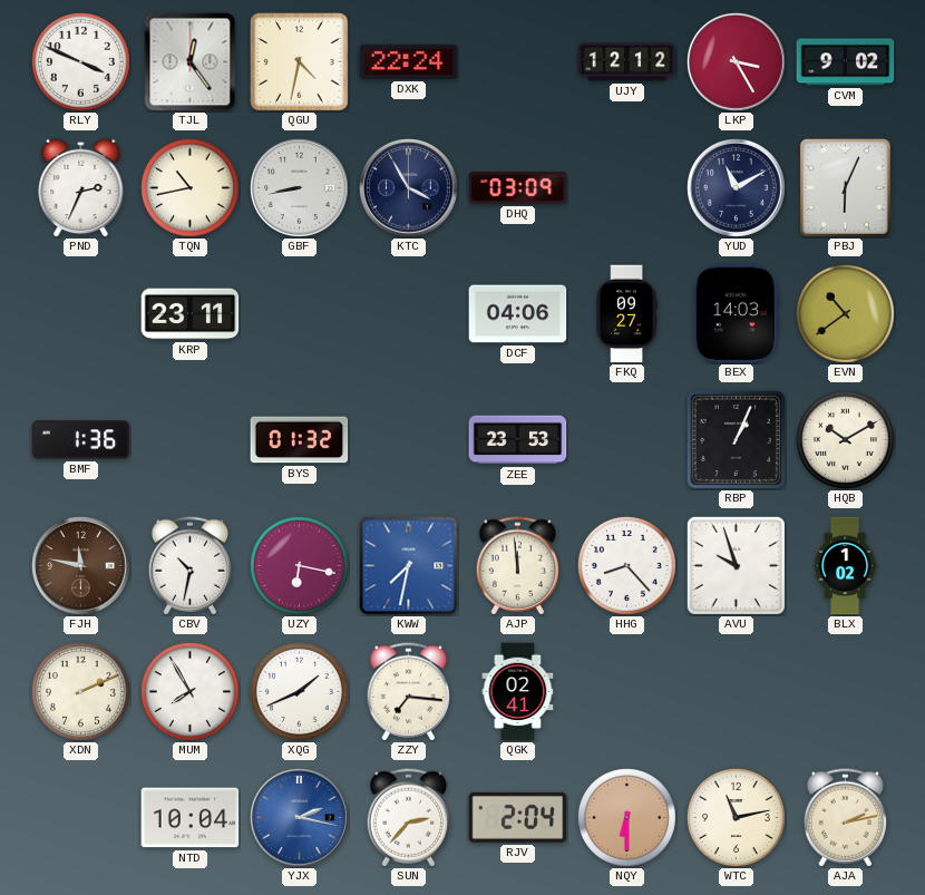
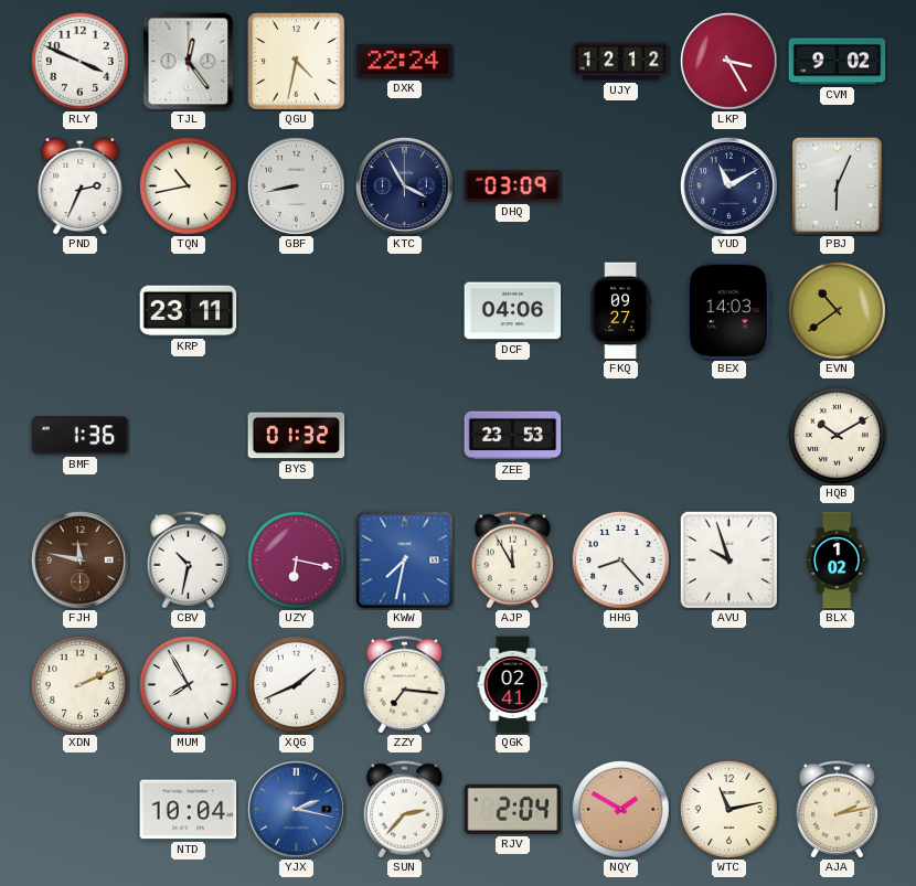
RBP: 1:04 -> none
AJP: 11:59 -> 11:55
NQY: 6:30 -> 1:50
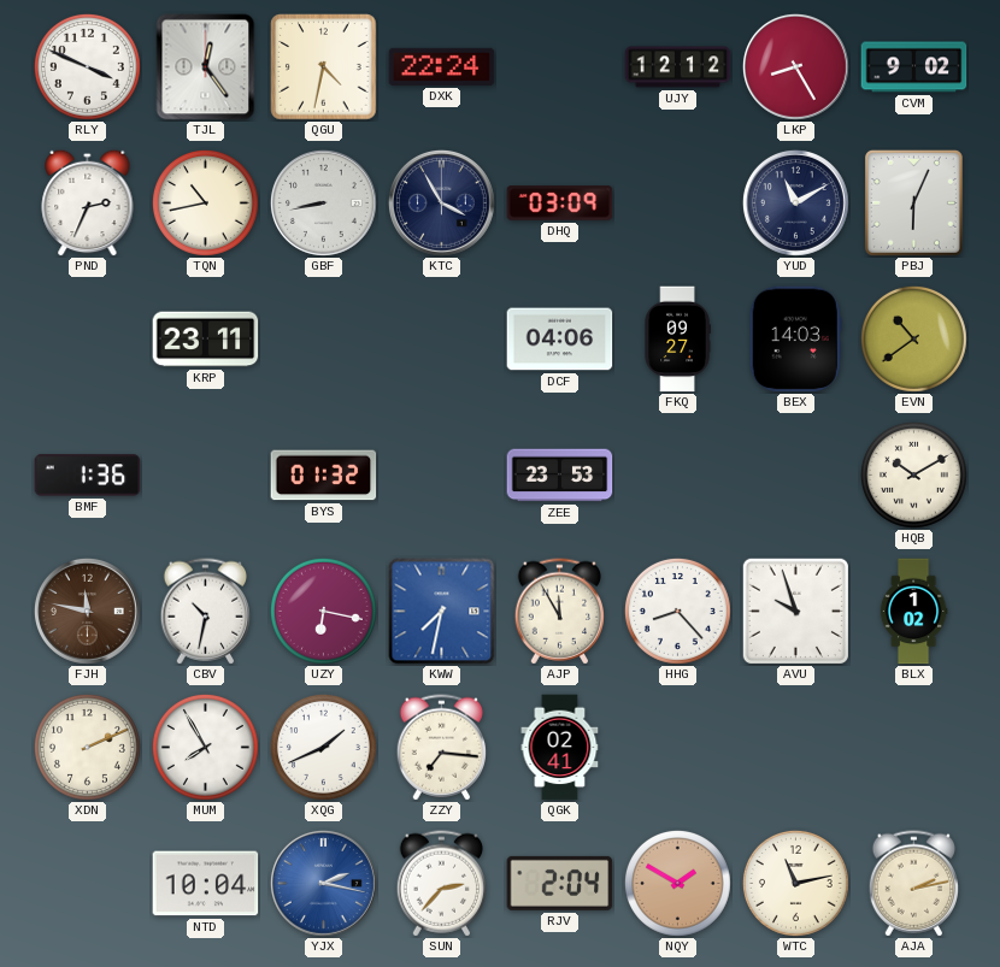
LKP: 3:25 -> 8:25
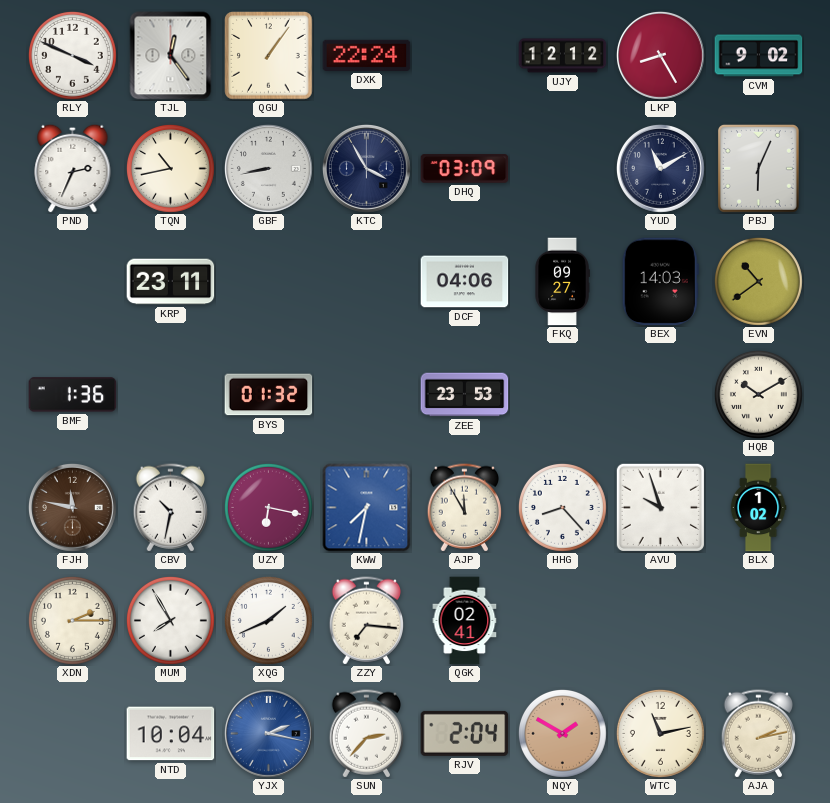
QGU: 4:32 -> 1:06
XDN: 2:11 -> 2:15
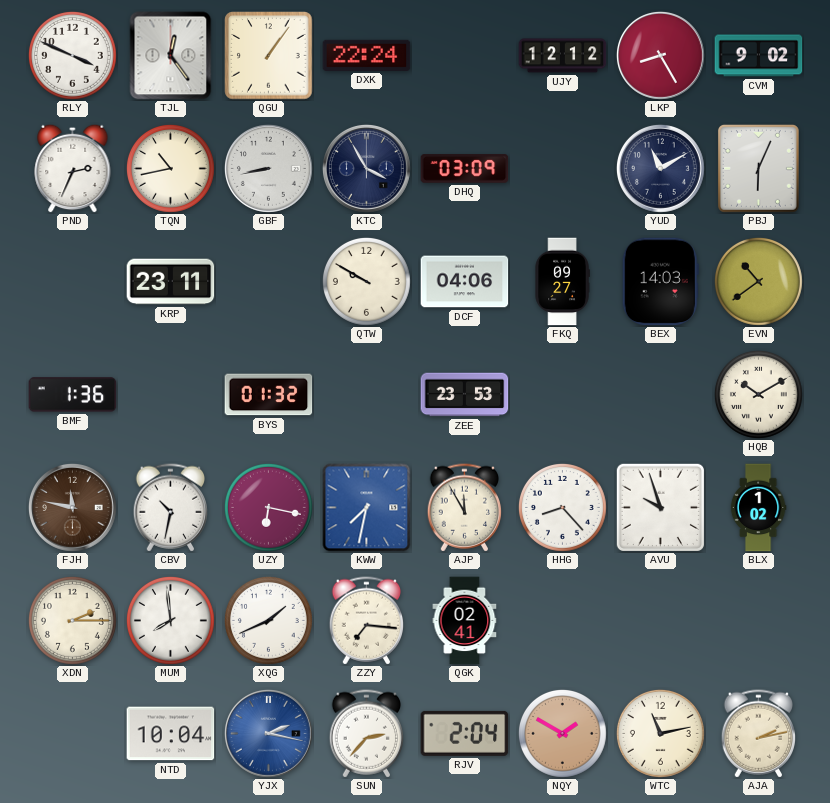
QTW: none -> 9:50
MUM: 7:55 -> 7:59
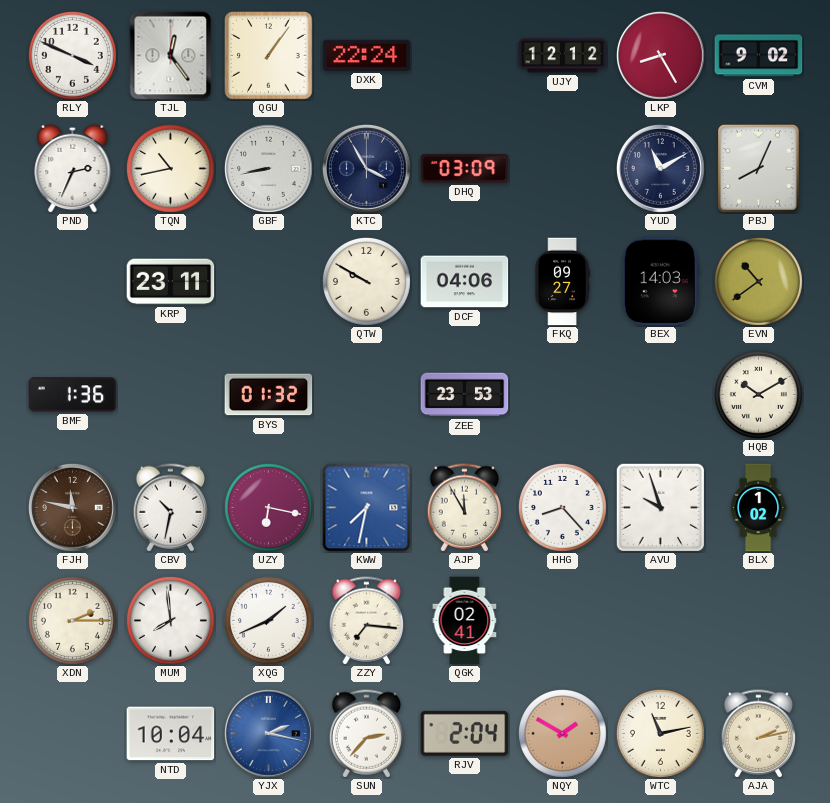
PBJ: 6:04 -> 8:04
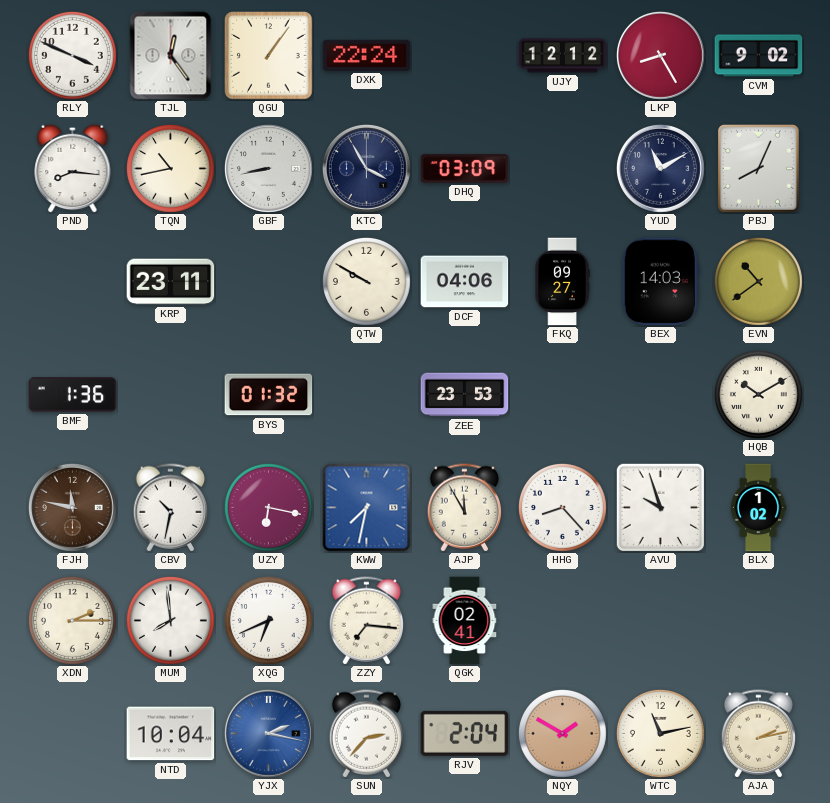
PND: 2:34 -> 8:16
XQG: 1:41 -> 6:41
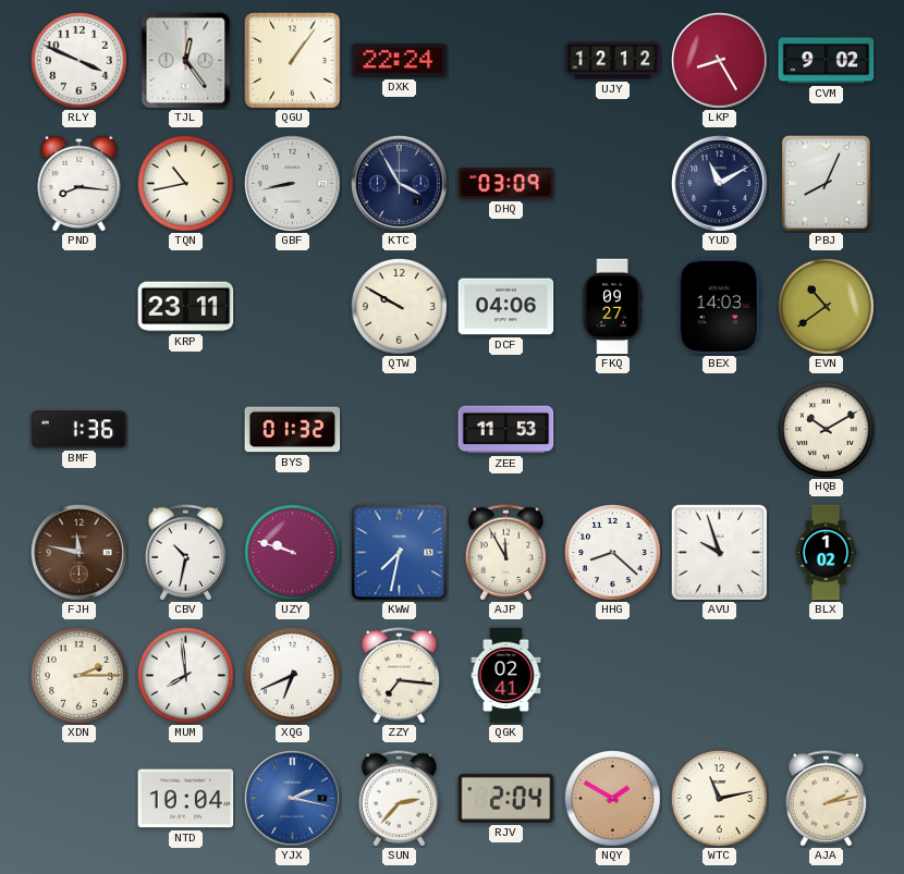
ZEE: 23:53 -> 11:53
UZY: 6:17 -> 9:48
HHG: 8:23 -> 8:22
